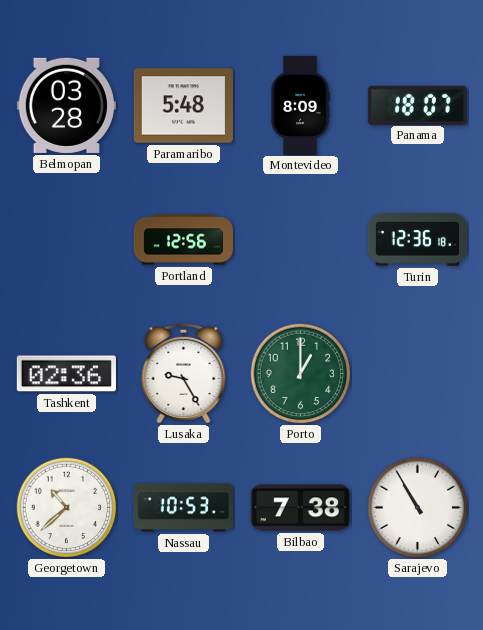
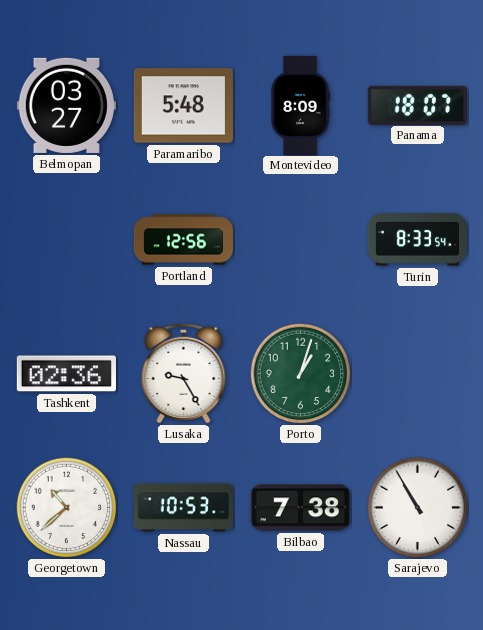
Belmopan: 03:28 -> 03:27
Turin: 12:36 -> 8:33
Porto: 1:00 -> 1:03
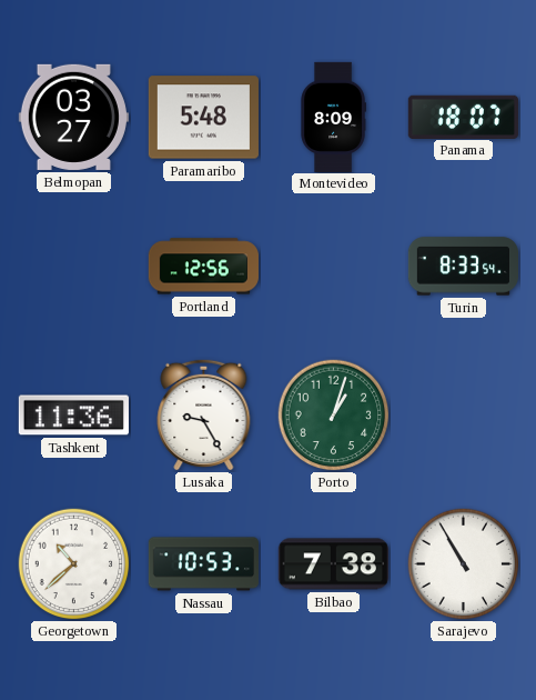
Tashkent: 02:36 -> 11:36
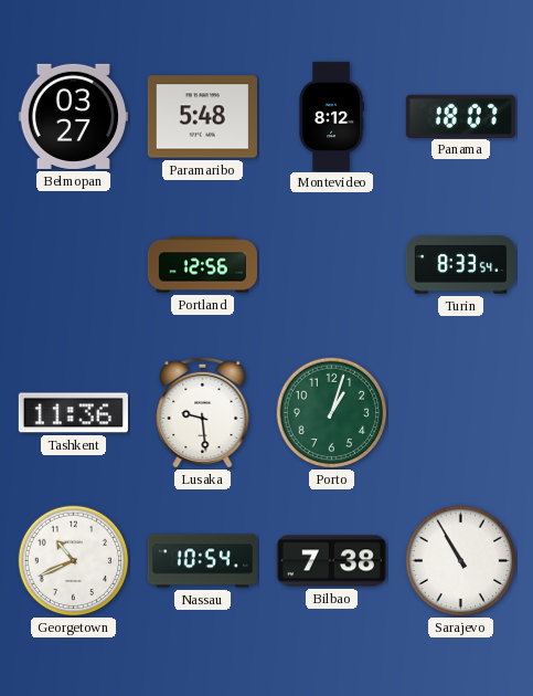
Montevideo: 8:09 -> 8:12
Lusaka: 9:25 -> 9:29
Georgetown: 10:38 -> 10:41
Nassau: 10:53 -> 10:54
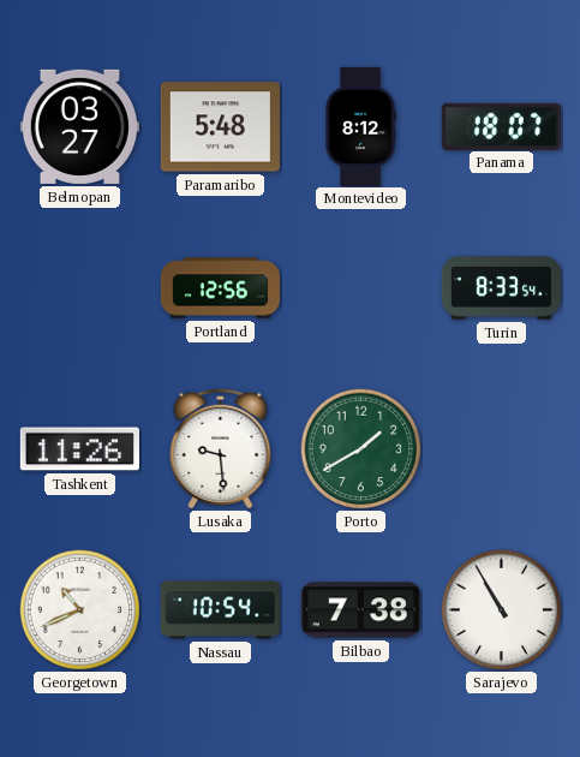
Tashkent: 11:36 -> 11:26
Porto: 1:03 -> 1:40
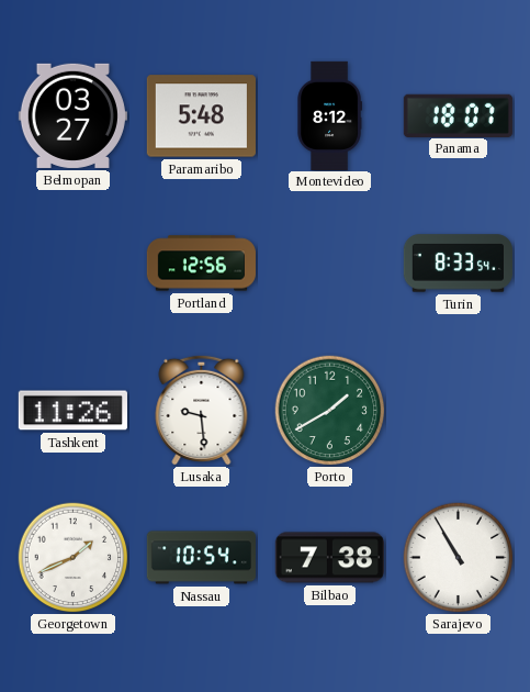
Georgetown: 10:41 -> 1:41
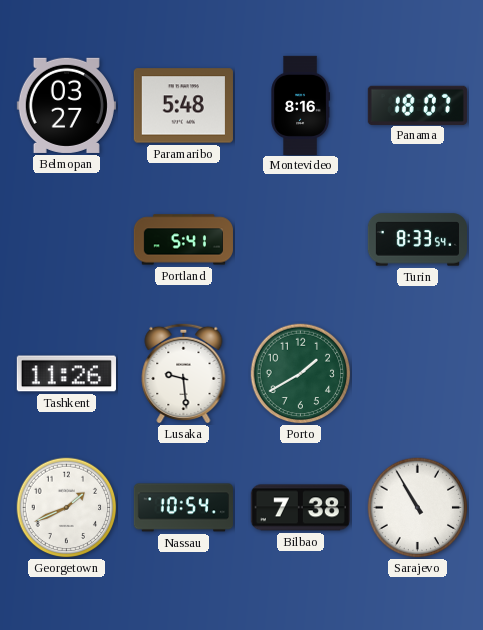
Montevideo: 8:12 -> 8:16
Portland: 12:56 -> 5:41
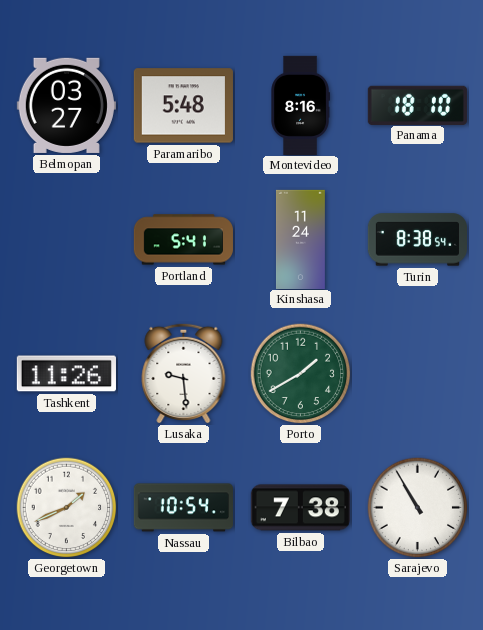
Panama: 18:07 -> 18:10
Kinshasa: none -> 11:24
Turin: 8:33 -> 8:38
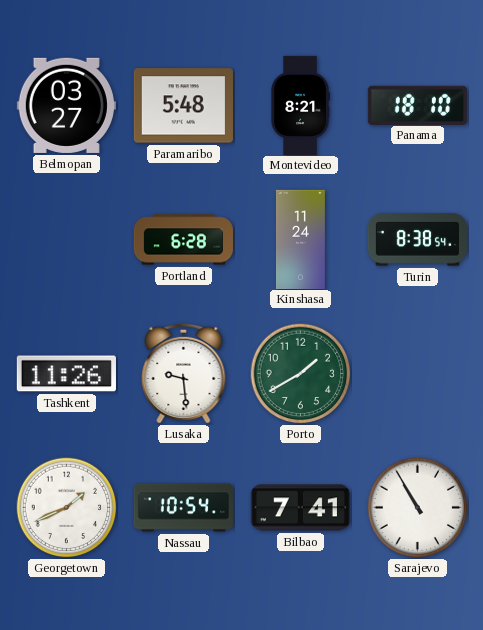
Montevideo: 8:16 -> 8:21
Portland: 5:41 -> 6:28
Bilbao: 7:38 -> 7:41
